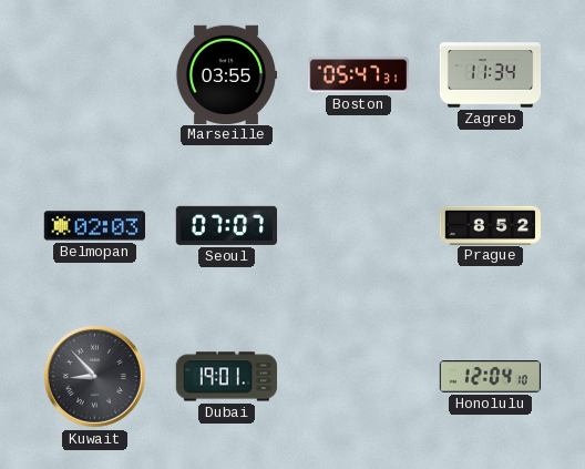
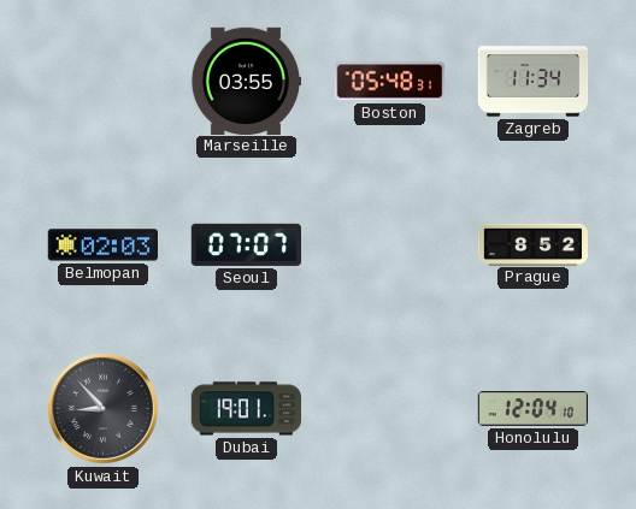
Boston: 05:47 -> 05:48
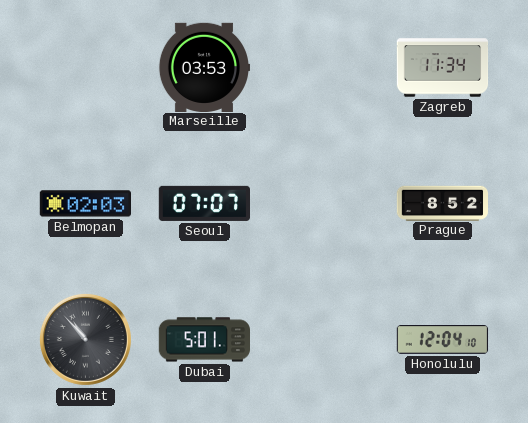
Marseille: 03:55 -> 03:53
Boston: 05:48 -> none
Kuwait: 8:53 -> 10:53
Dubai: 19:01 -> 5:01
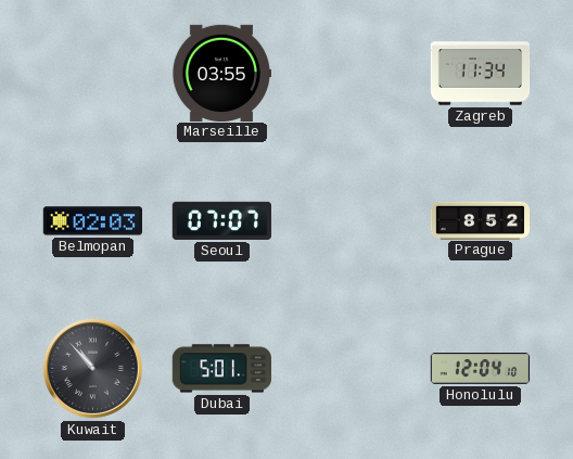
Marseille: 03:53 -> 03:55
